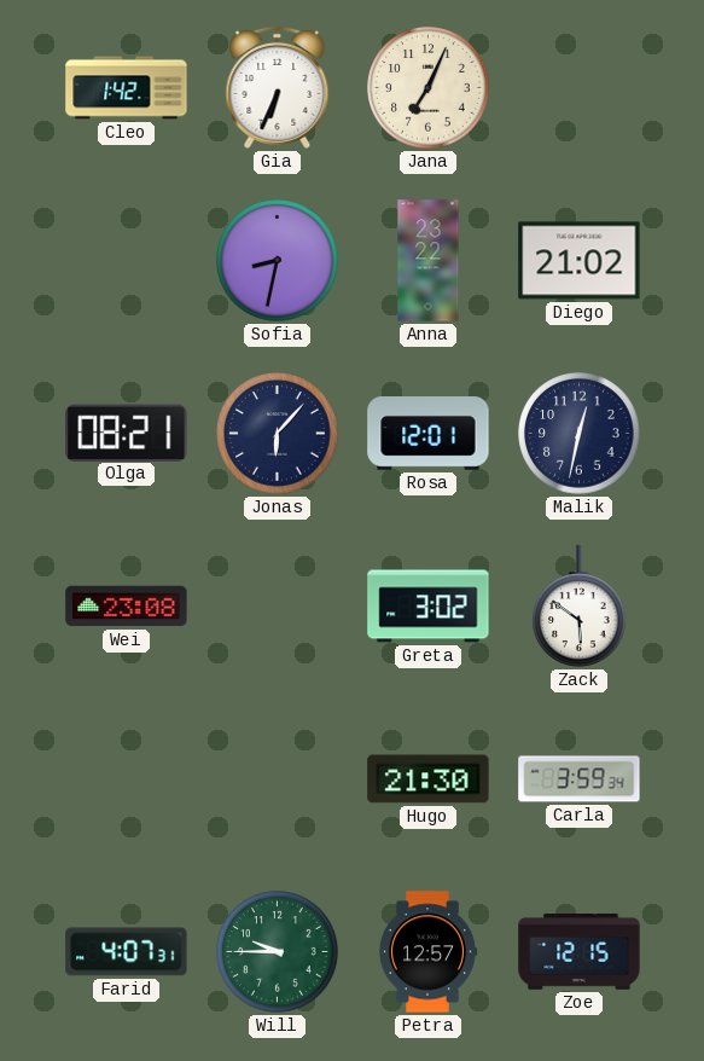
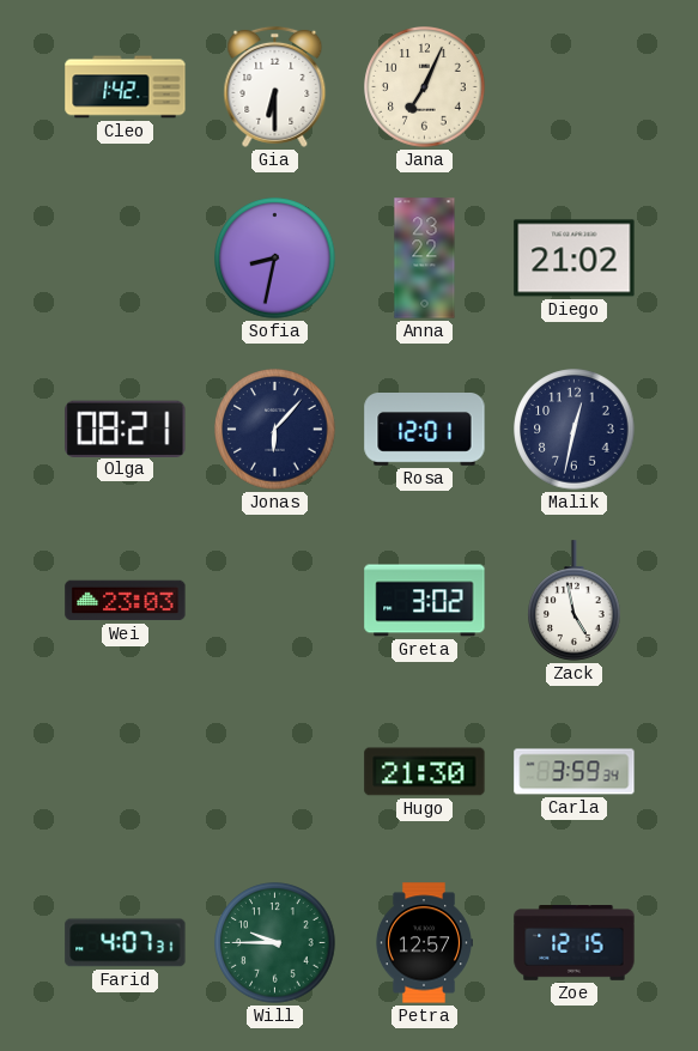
Gia: 6:34 -> 6:30
Wei: 23:08 -> 23:03
Zack: 5:51 -> 4:58
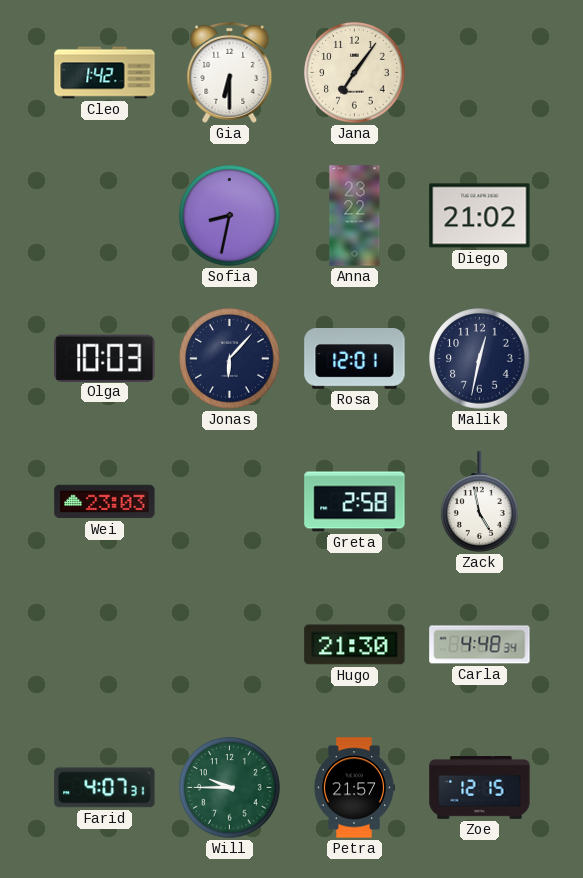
Jana: 7:04 -> 7:06
Olga: 08:21 -> 10:03
Greta: 3:02 -> 2:58
Carla: 3:59 -> 4:48
Petra: 12:57 -> 21:57
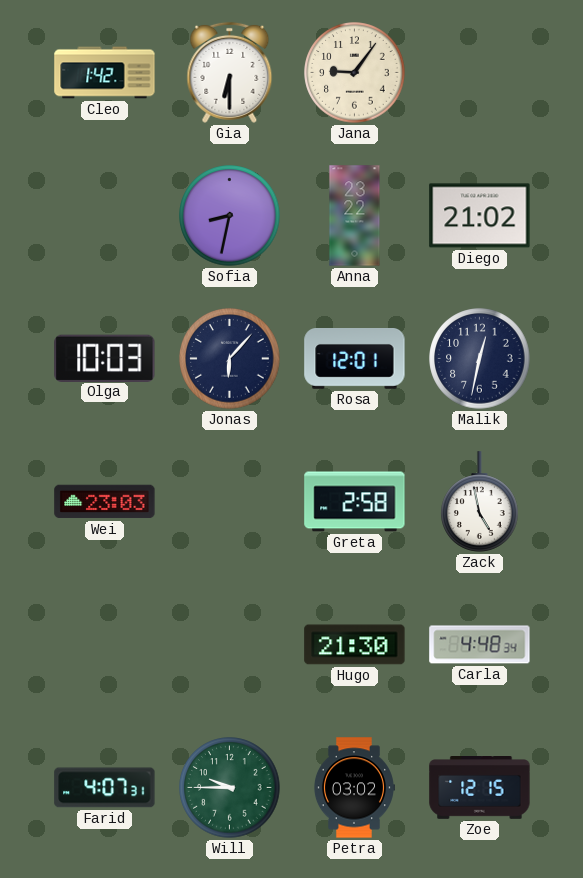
Jana: 7:06 -> 9:06
Petra: 21:57 -> 03:02
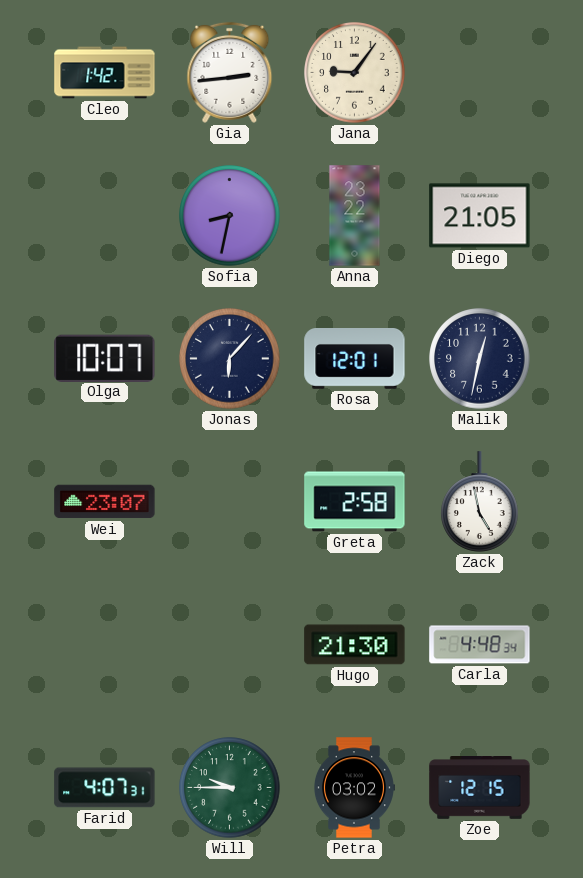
Gia: 6:30 -> 2:44
Diego: 21:02 -> 21:05
Olga: 10:03 -> 10:07
Wei: 23:03 -> 23:07
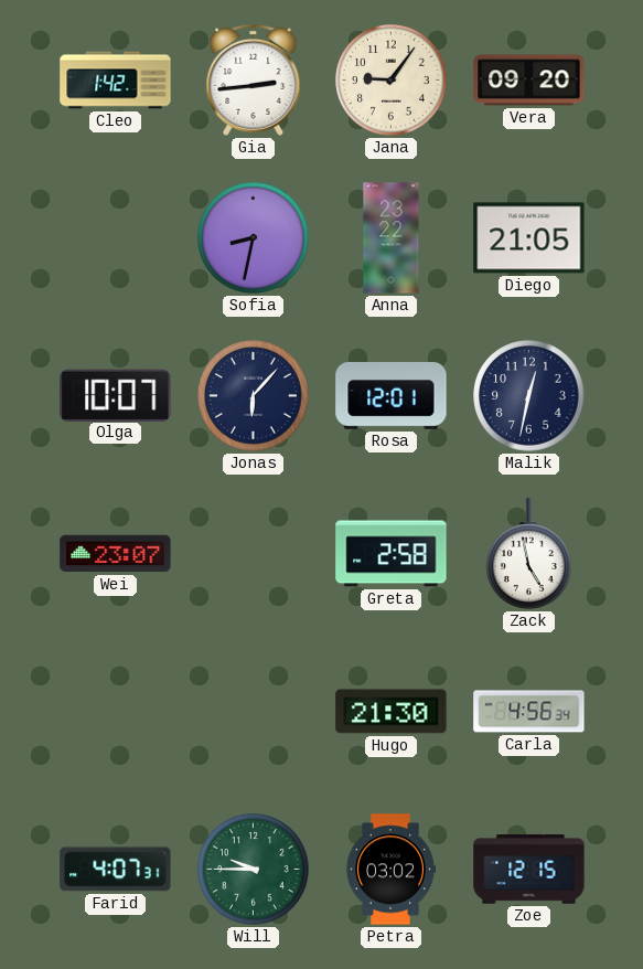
Vera: none -> 09:20
Carla: 4:48 -> 4:56
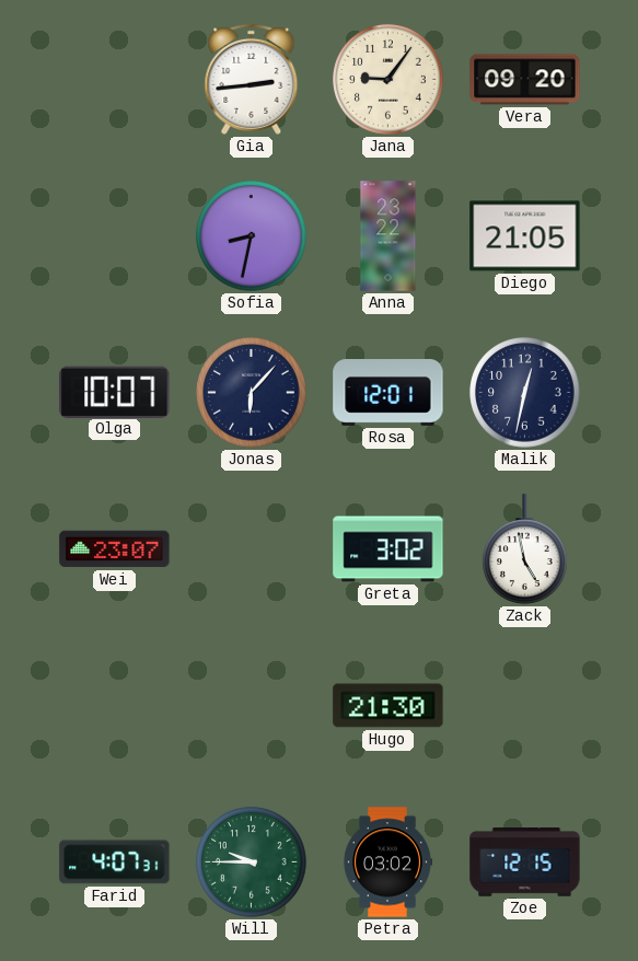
Cleo: 1:42 -> none
Greta: 2:58 -> 3:02
Carla: 4:56 -> none
